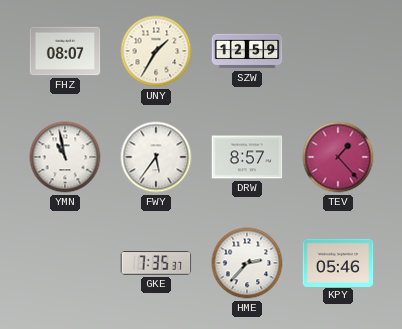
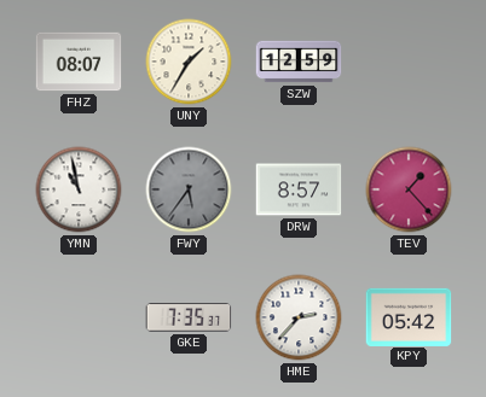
FWY dial: white -> grey
KPY: 05:46 -> 05:42
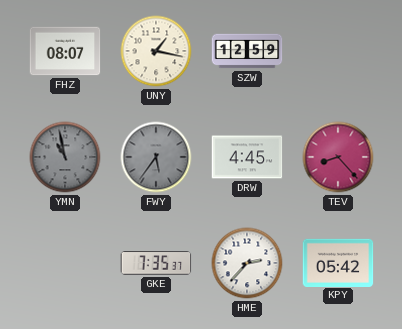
UNY: 1:35 -> 1:17
YMN dial: white -> grey
DRW: 8:57 -> 4:45
TEV: 1:23 -> 8:23
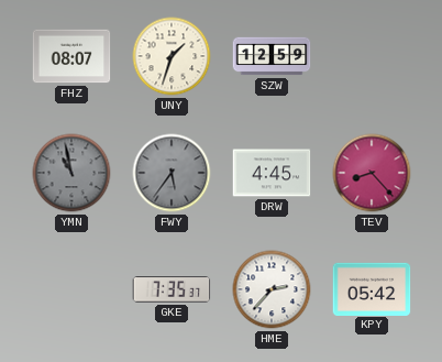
UNY: 1:17 -> 1:33
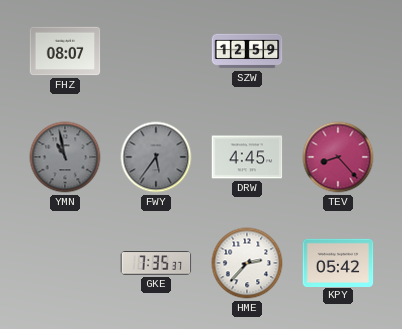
UNY: 1:33 -> none
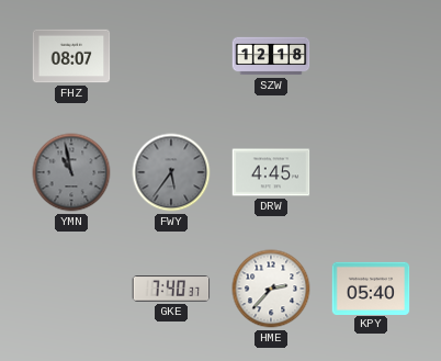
SZW: 12:59 -> 12:18
TEV: 8:23 -> none
GKE: 7:35 -> 7:40
KPY: 05:42 -> 05:40
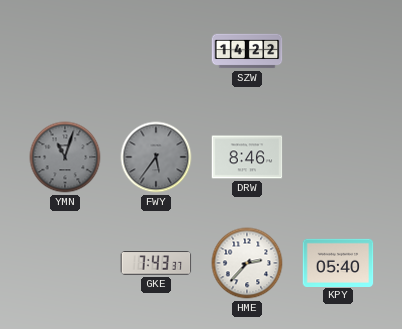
FHZ: 08:07 -> none
SZW: 12:18 -> 14:22
YMN: 10:58 -> 11:03
DRW: 4:45 -> 8:46
GKE: 7:40 -> 7:43
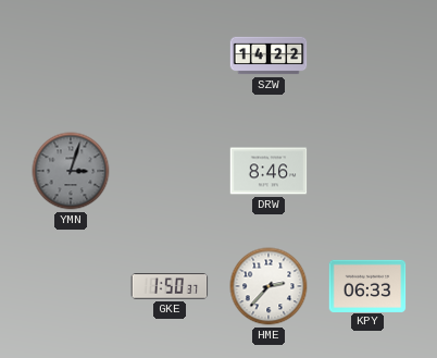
YMN: 11:03 -> 3:03
FWY: 5:36 -> none
GKE: 7:43 -> 1:50
KPY: 05:40 -> 06:33
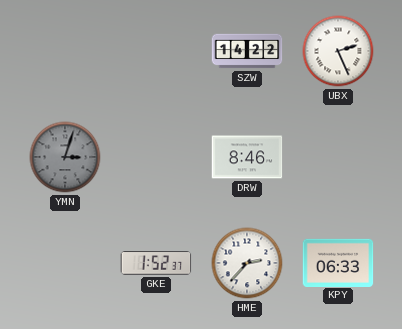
UBX: none -> 2:26
GKE: 1:50 -> 1:52
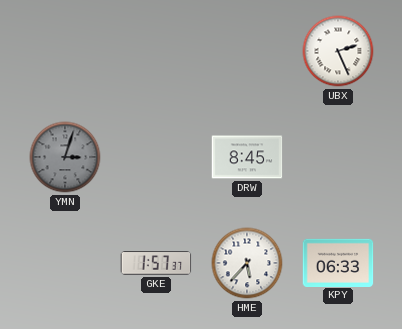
SZW: 14:22 -> none
DRW: 8:46 -> 8:45
GKE: 1:52 -> 1:57
HME: 2:37 -> 5:37
